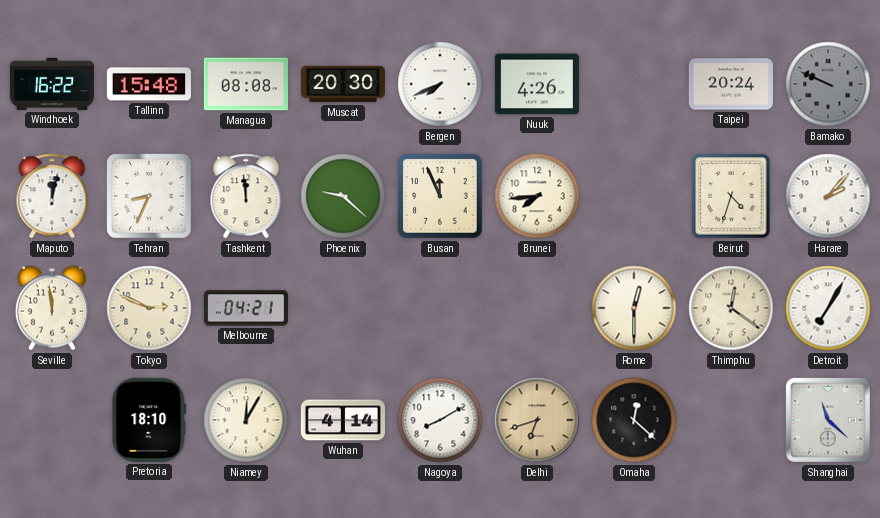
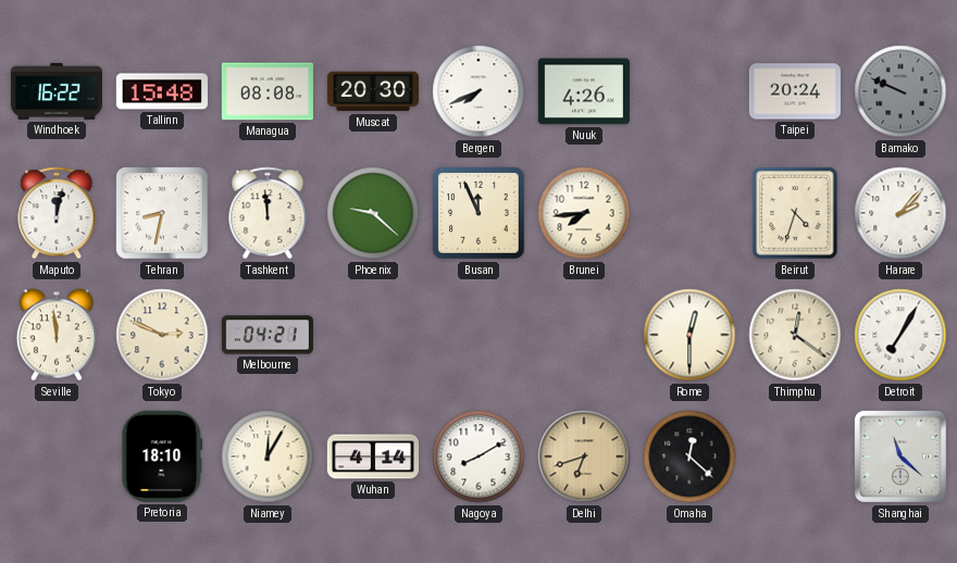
Tehran: 8:34 -> 8:32
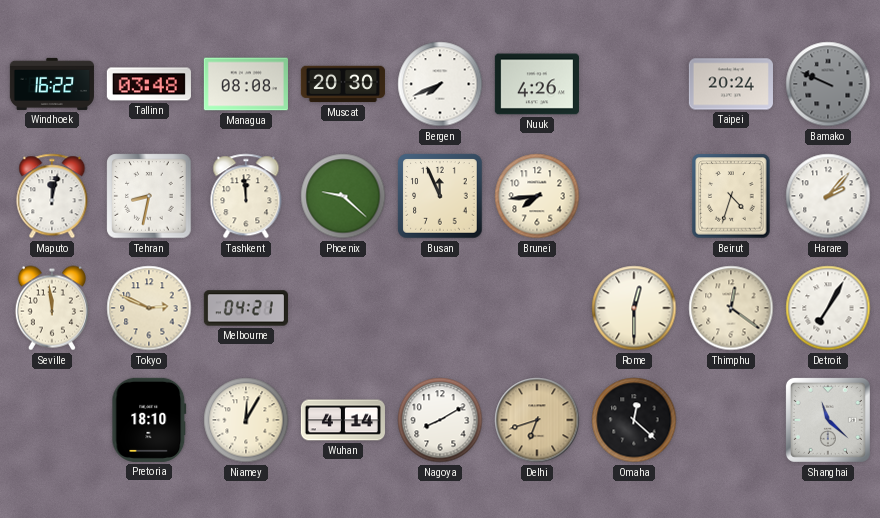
Tallinn: 15:48 -> 03:48
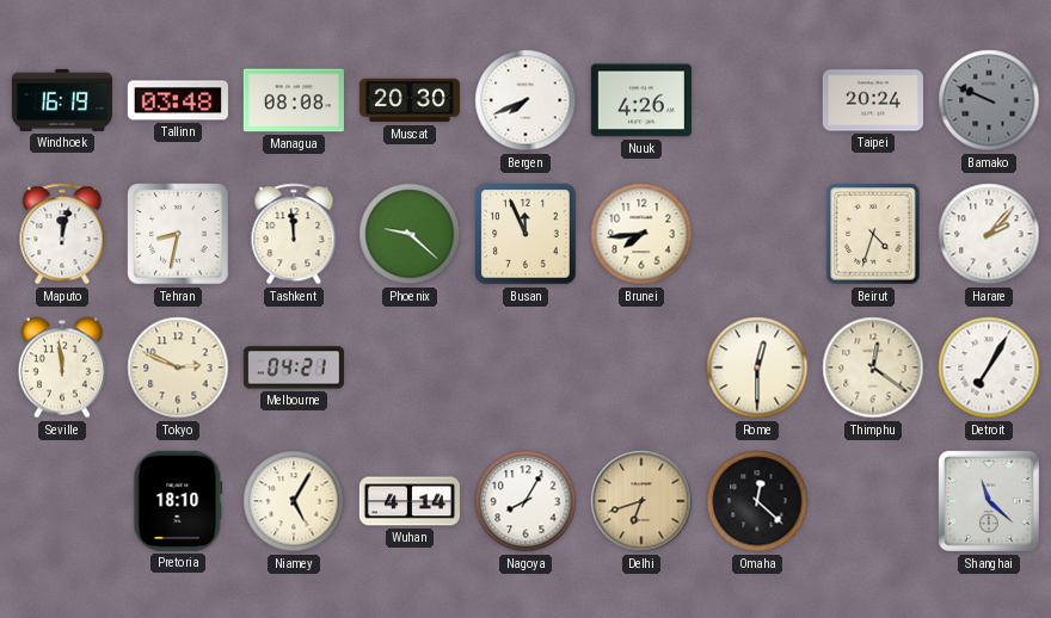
Windhoek: 16:22 -> 16:19
Niamey: 12:05 -> 5:05
Nagoya: 8:10 -> 8:05
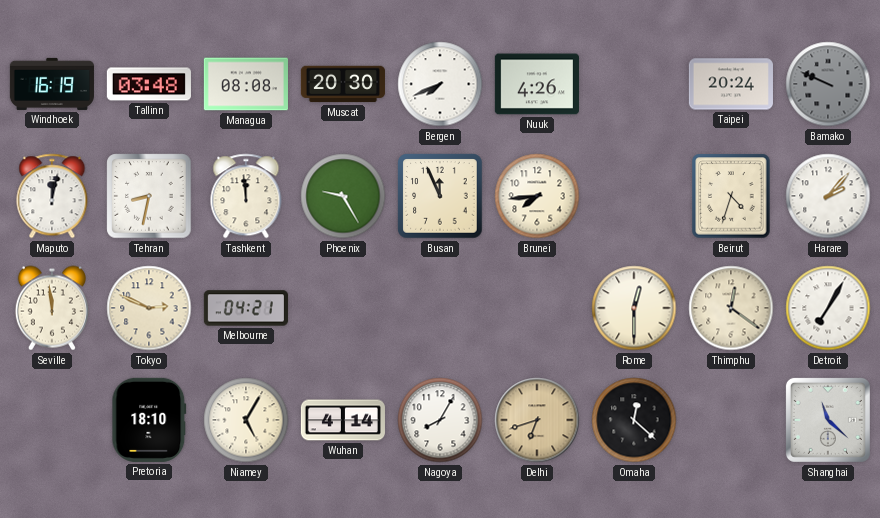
Phoenix: 9:22 -> 9:25
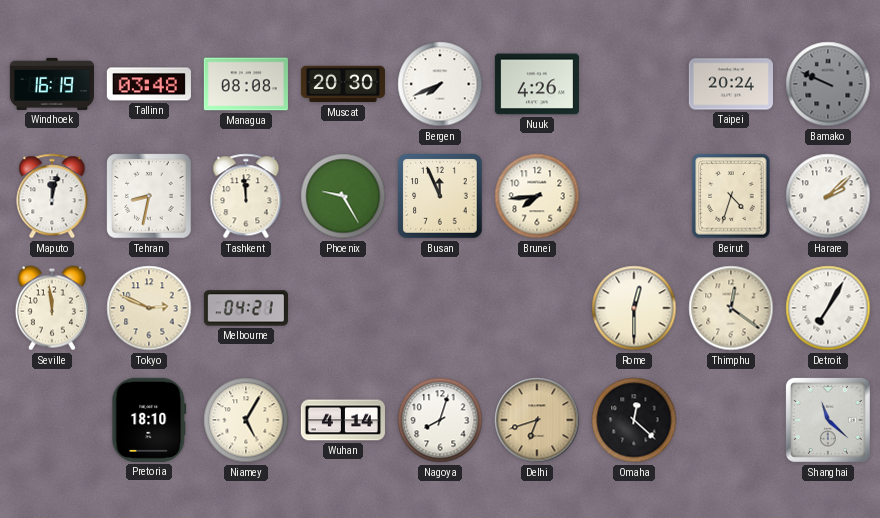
Harare: 2:07 -> 2:08
Nagoya: 8:05 -> 8:03
